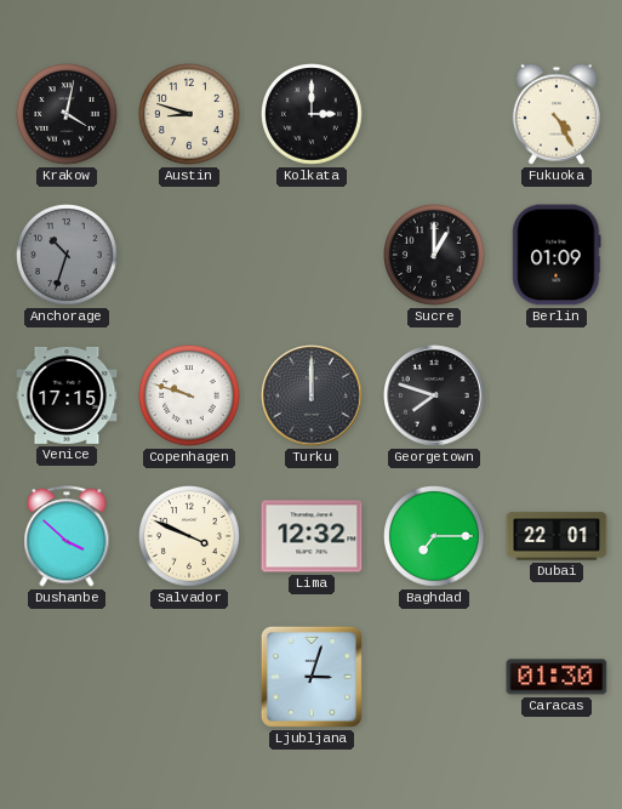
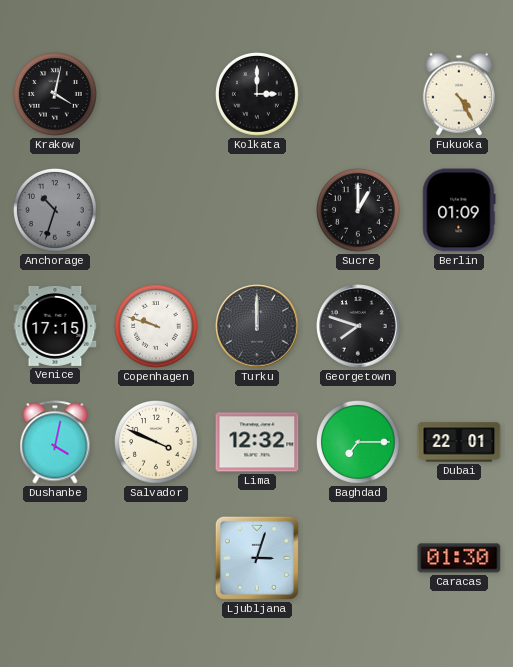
Austin: 8:48 -> none
Dushanbe: 3:52 -> 4:02
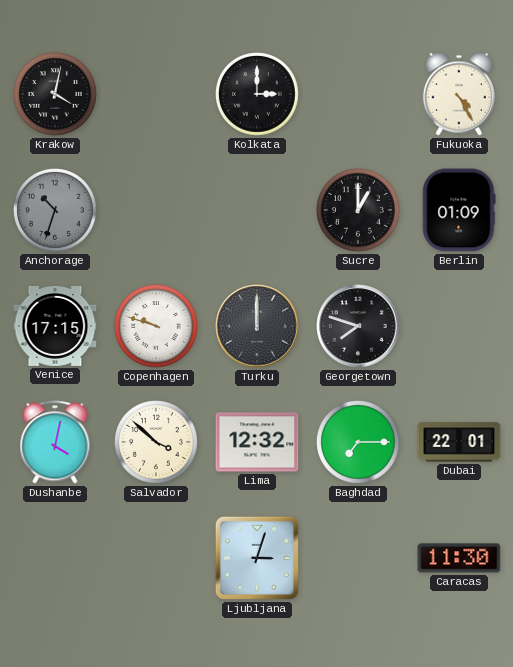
Salvador: 3:49 -> 3:52
Caracas: 01:30 -> 11:30
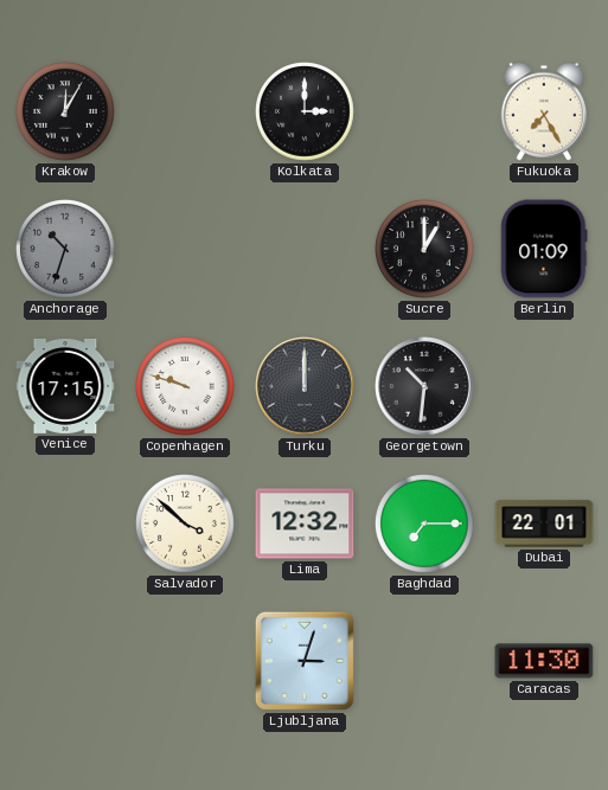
Krakow: 4:02 -> 12:05
Fukuoka: 4:25 -> 7:25
Georgetown: 7:48 -> 10:31
Dushanbe: 4:02 -> none
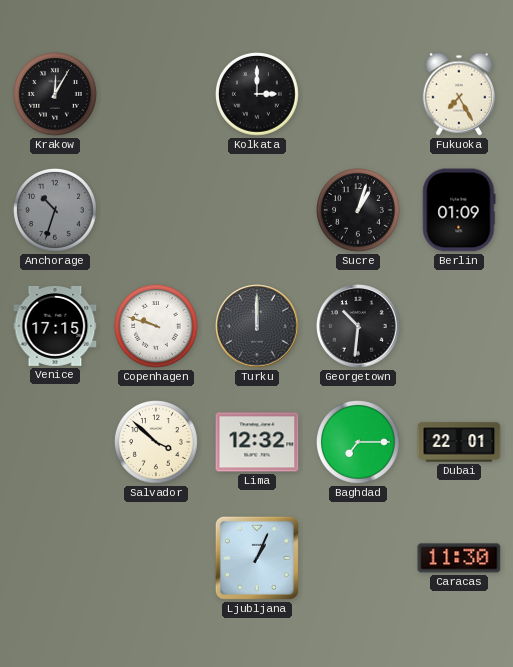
Sucre: 1:00 -> 1:03
Ljubljana: 3:03 -> 1:04
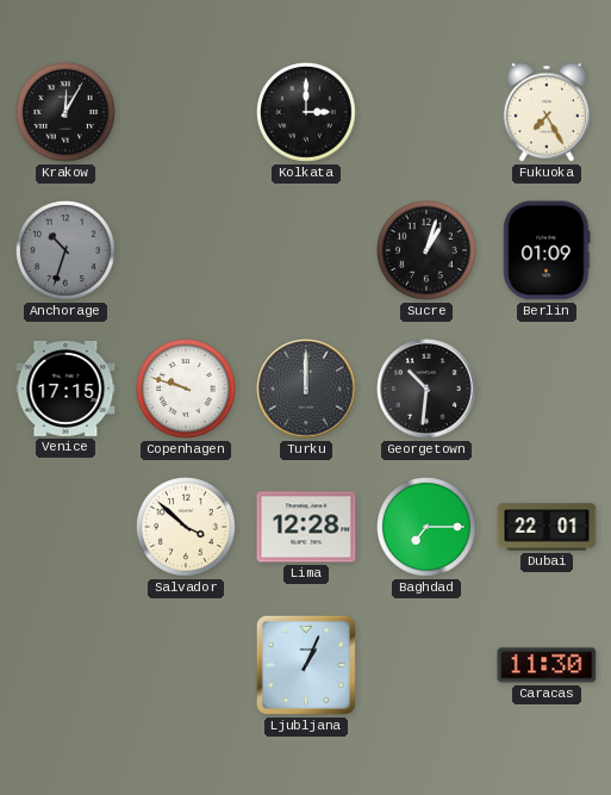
Lima: 12:32 -> 12:28
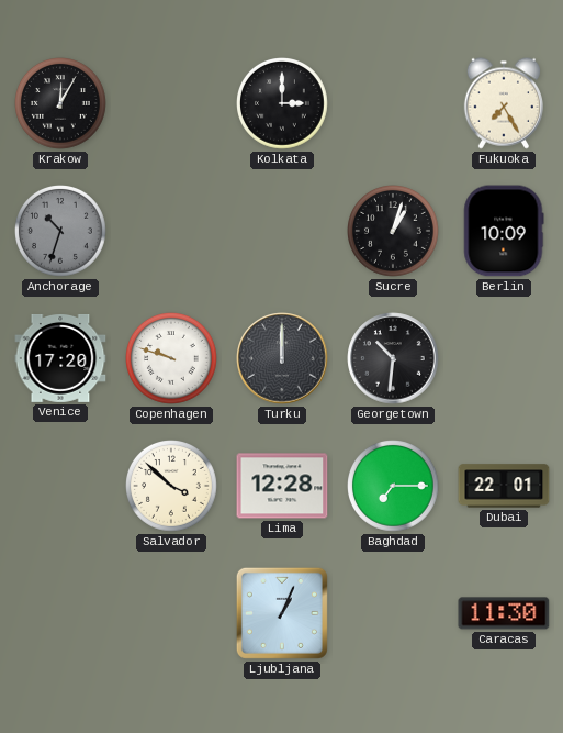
Berlin: 01:09 -> 10:09
Venice: 17:15 -> 17:20
